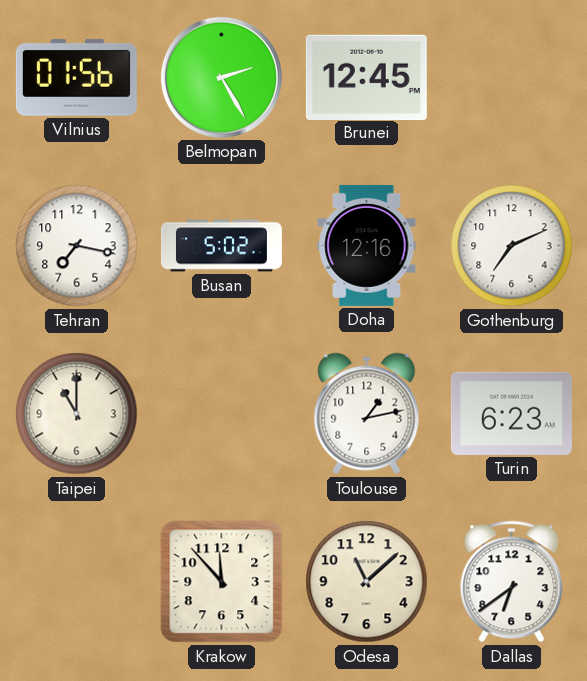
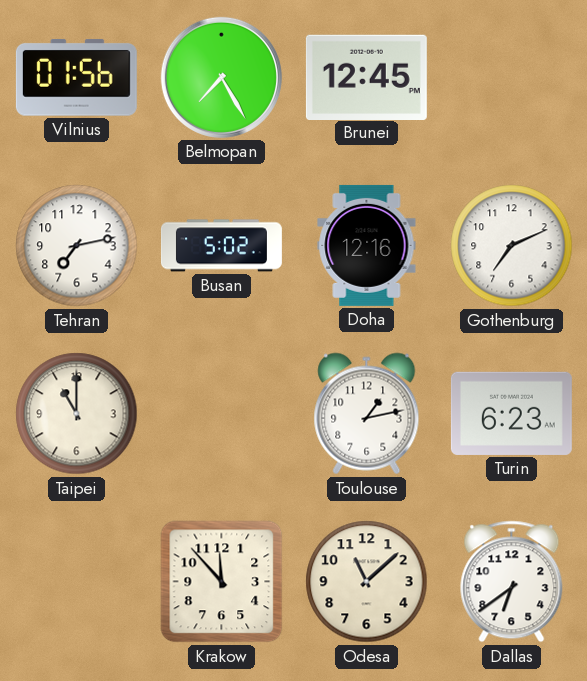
Belmopan: 2:25 -> 7:25
Tehran: 7:17 -> 7:13
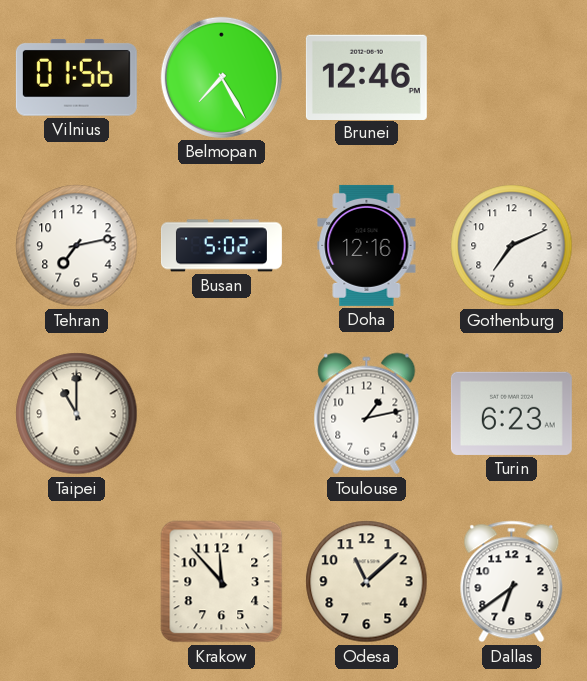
Brunei: 12:45 -> 12:46
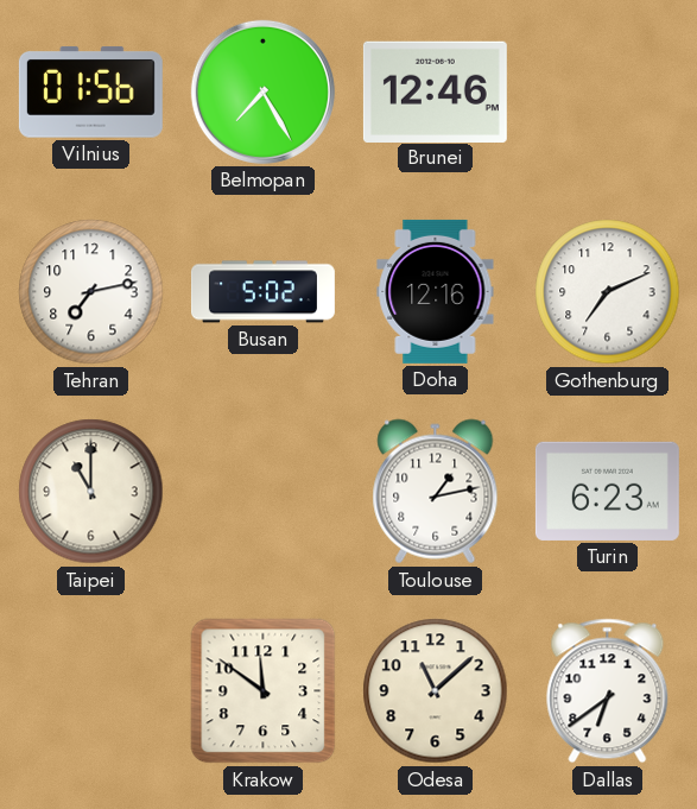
Krakow: 11:53 -> 11:51
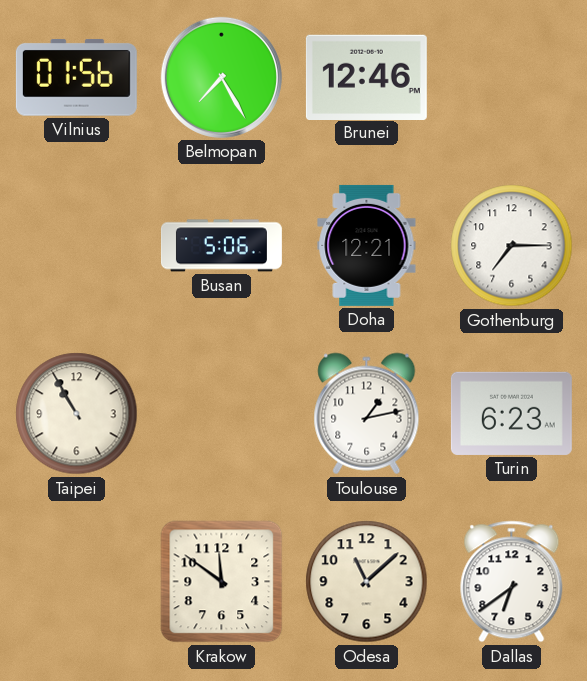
Tehran: 7:13 -> none
Busan: 5:02 -> 5:06
Doha: 12:16 -> 12:21
Gothenburg: 7:11 -> 7:15
Taipei: 11:00 -> 10:55
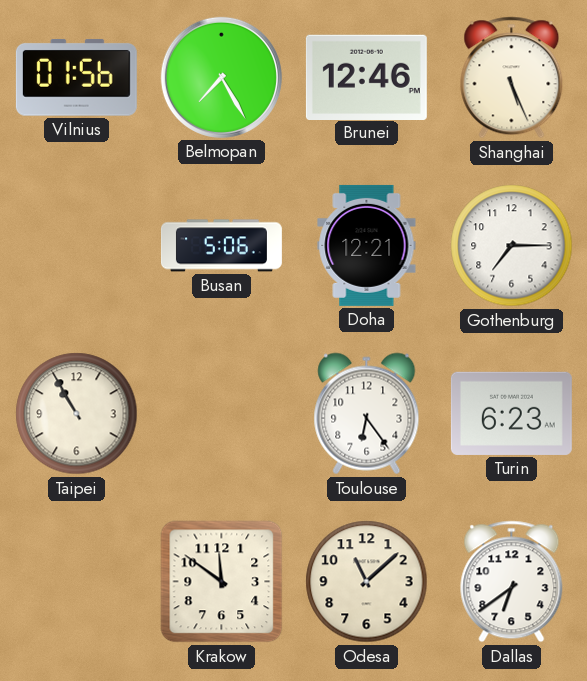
Shanghai: none -> 5:26
Toulouse: 1:13 -> 6:24
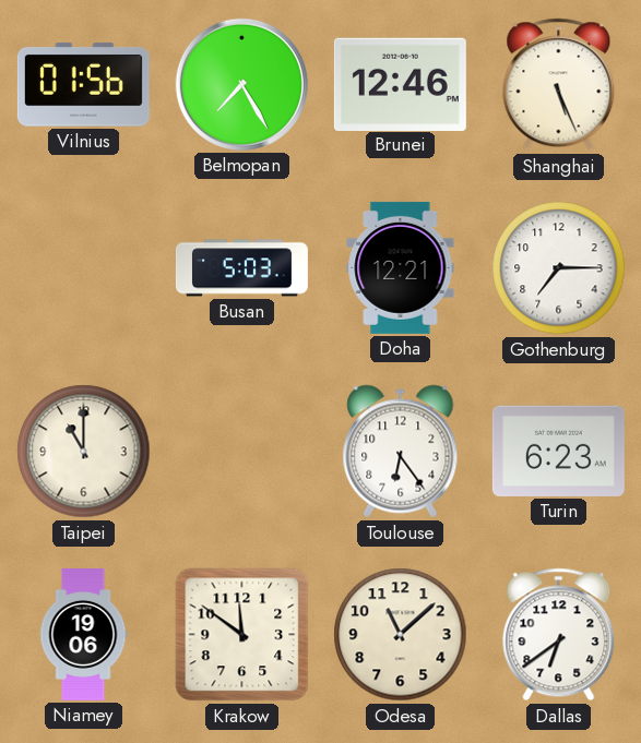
Busan: 5:06 -> 5:03
Taipei: 10:55 -> 11:00
Niamey: none -> 19:06
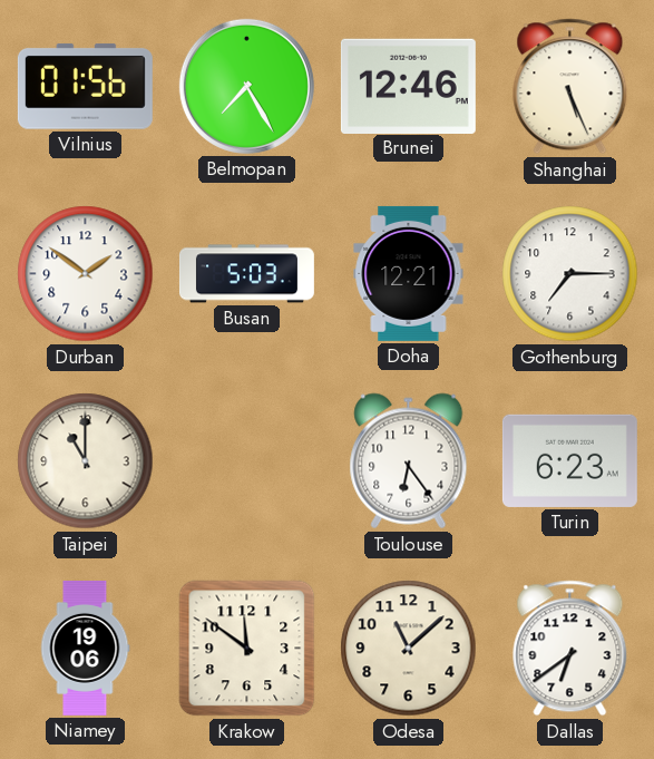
Durban: none -> 1:51
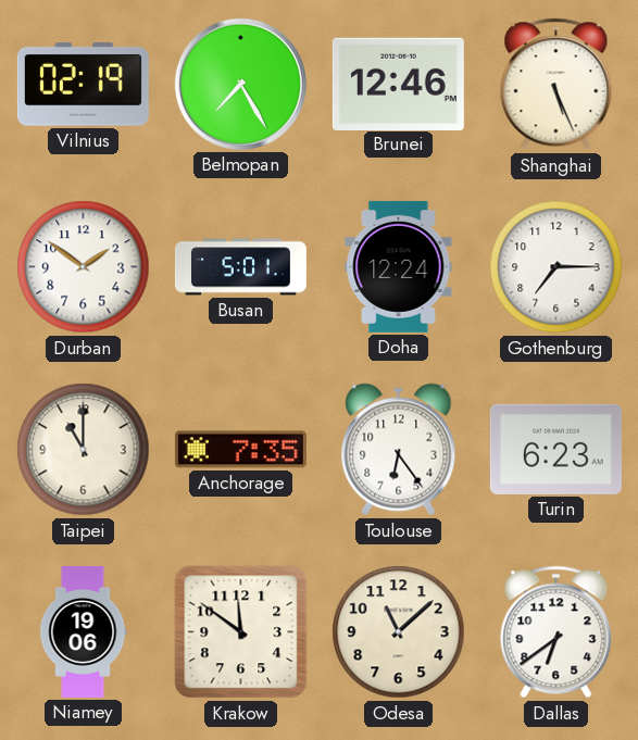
Vilnius: 01:56 -> 02:19
Busan: 5:03 -> 5:01
Doha: 12:21 -> 12:24
Anchorage: none -> 7:35
